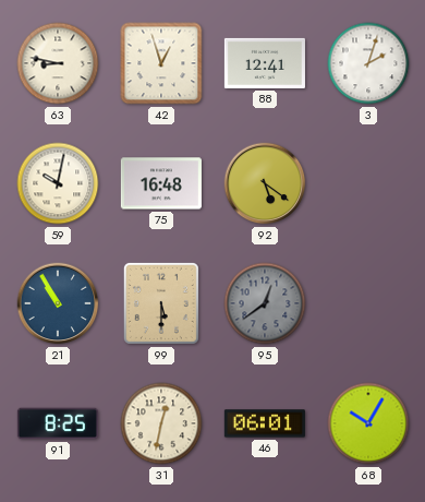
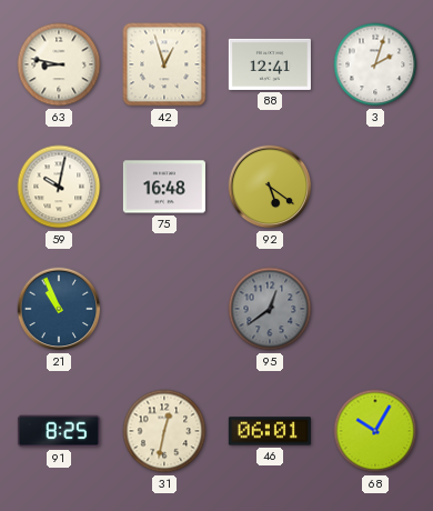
21: 10:55 -> 10:56
99: 5:30 -> none
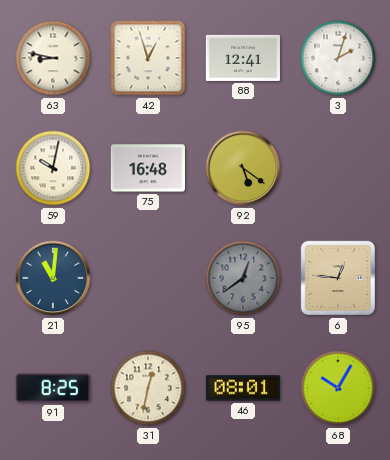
21: 10:56 -> 11:01
6: none -> 12:46
46: 06:01 -> 08:01
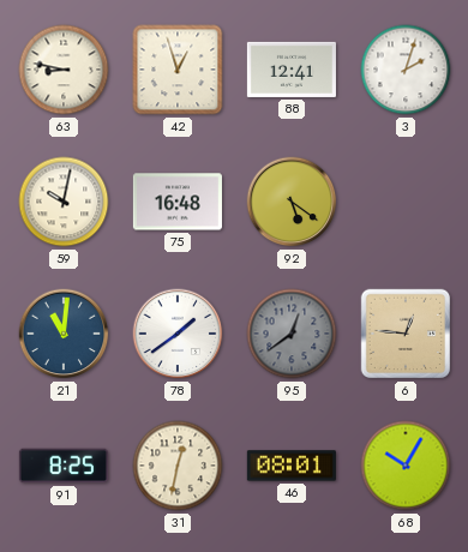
78: none -> 1:39
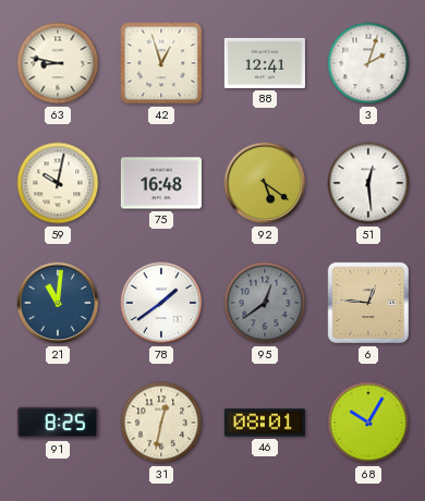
51: none -> 12:29
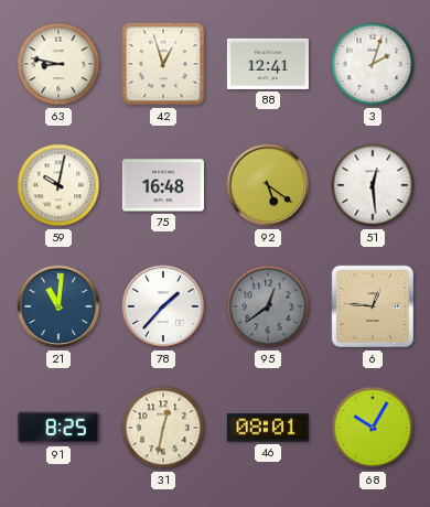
78: 1:39 -> 1:37
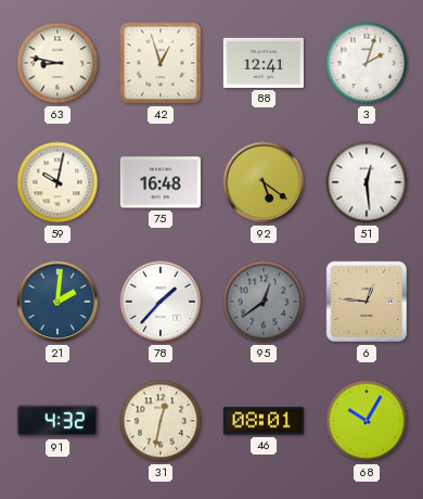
21: 11:01 -> 2:01
91: 8:25 -> 4:32
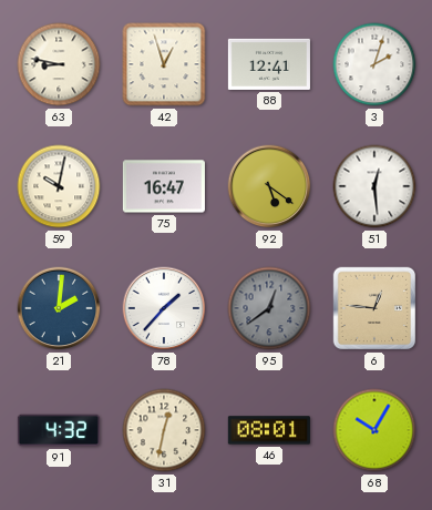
75: 16:48 -> 16:47
